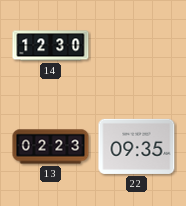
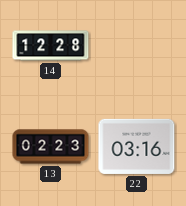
14: 12:30 -> 12:28
22: 09:35 -> 03:16
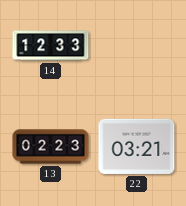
14: 12:28 -> 12:33
22: 03:16 -> 03:21
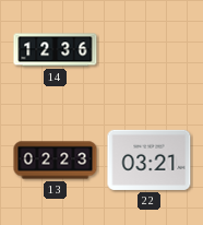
14: 12:33 -> 12:36
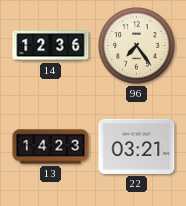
96: none -> 7:24
13: 02:23 -> 14:23
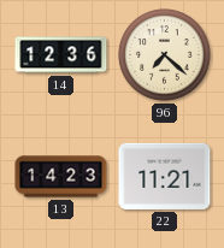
96: 7:24 -> 7:22
22: 03:21 -> 11:21
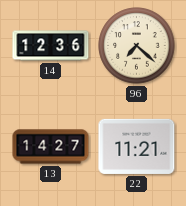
13: 14:23 -> 14:27
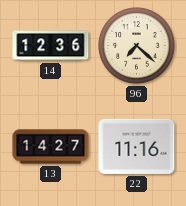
22: 11:21 -> 11:16
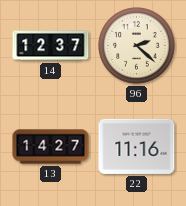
14: 12:36 -> 12:37
96: 7:22 -> 2:22
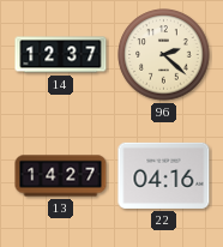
22: 11:16 -> 04:16
